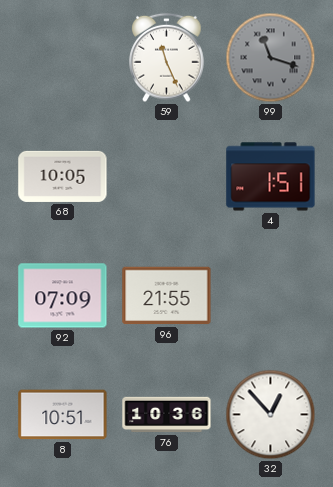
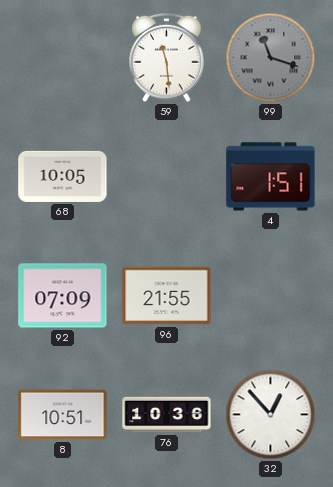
59: 11:26 -> 11:29
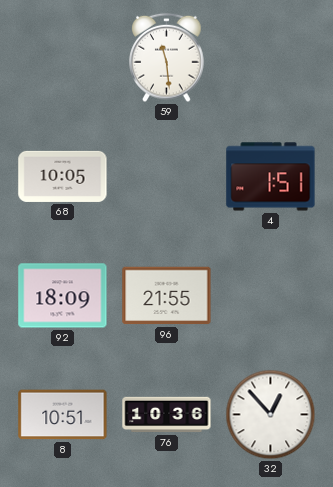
99: 11:18 -> none
92: 07:09 -> 18:09
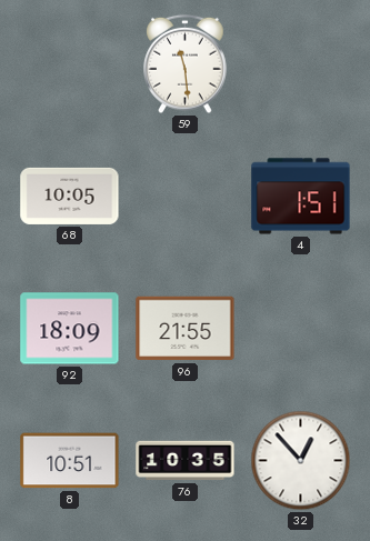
76: 10:36 -> 10:35
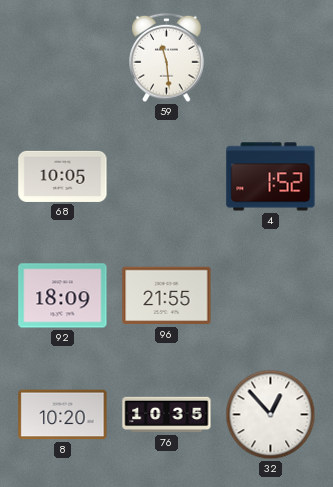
4: 1:51 -> 1:52
8: 10:51 -> 10:20
